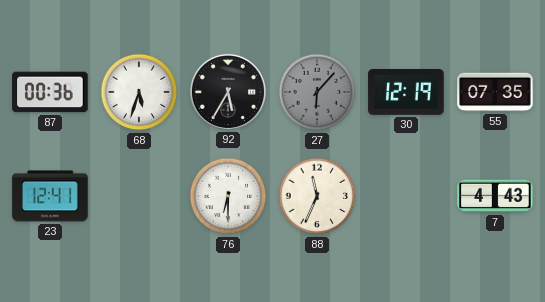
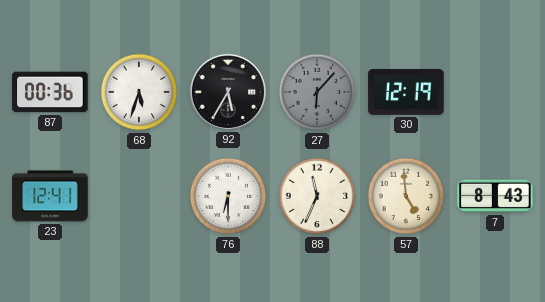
55: 07:35 -> none
57: none -> 4:59
7: 4:43 -> 8:43
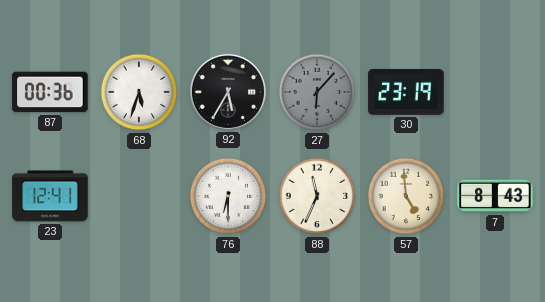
30: 12:19 -> 23:19
